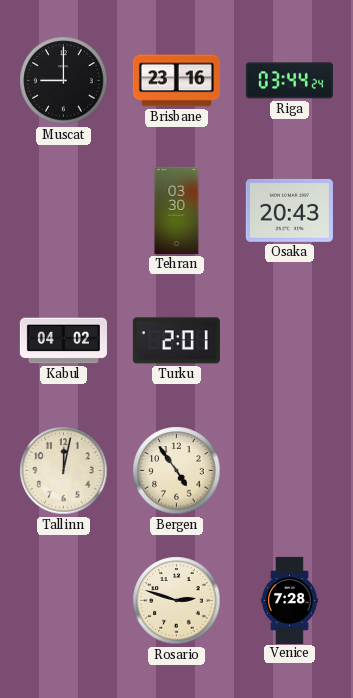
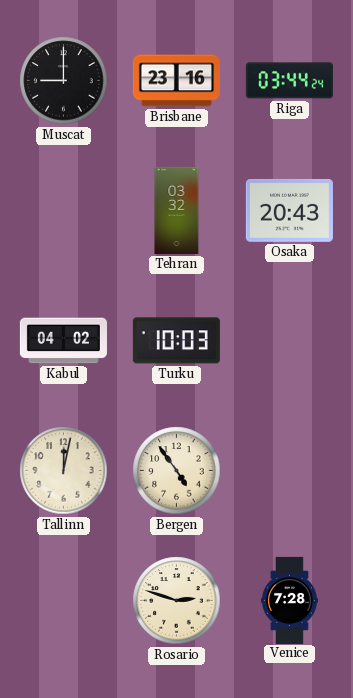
Tehran: 03:30 -> 03:32
Turku: 2:01 -> 10:03
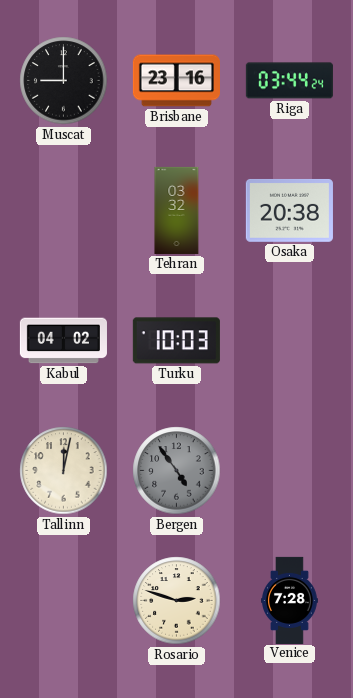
Osaka: 20:43 -> 20:38
Bergen dial: cream -> grey
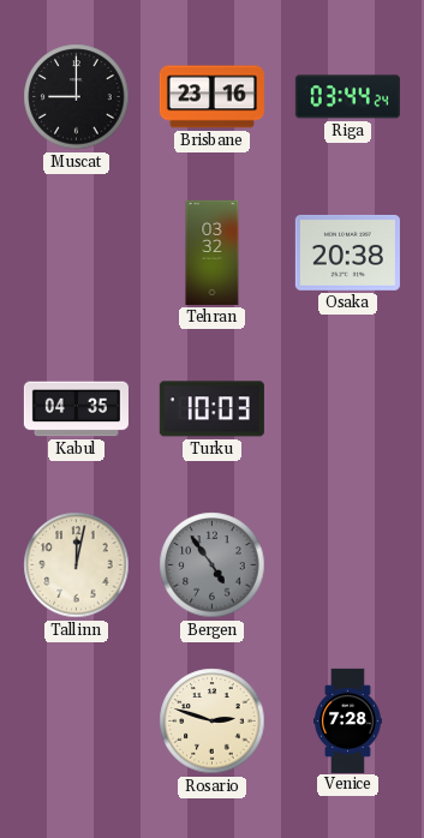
Kabul: 04:02 -> 04:35
